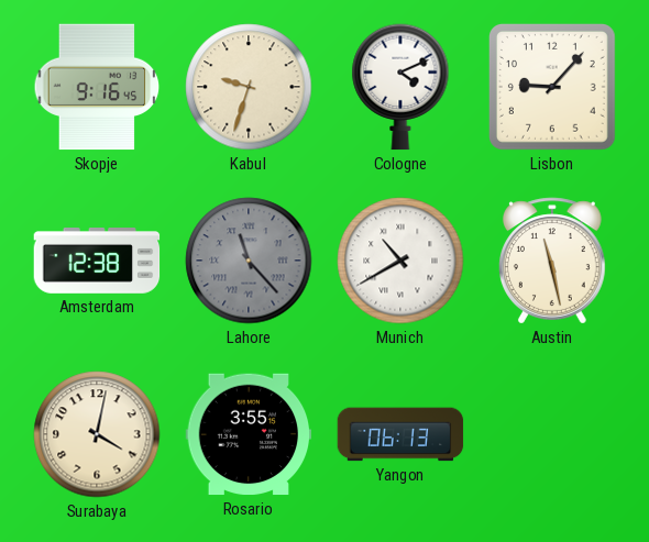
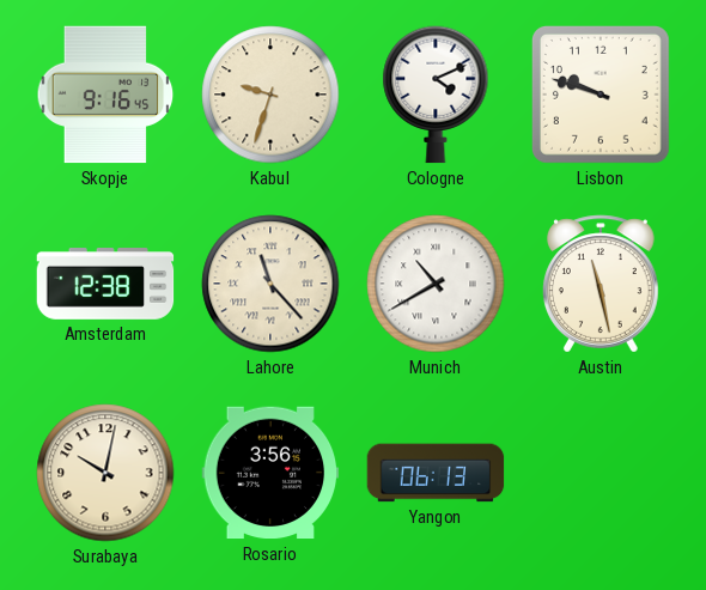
Lisbon: 9:07 -> 9:48
Lahore dial: grey -> cream
Surabaya: 4:02 -> 10:02
Rosario: 3:55 -> 3:56
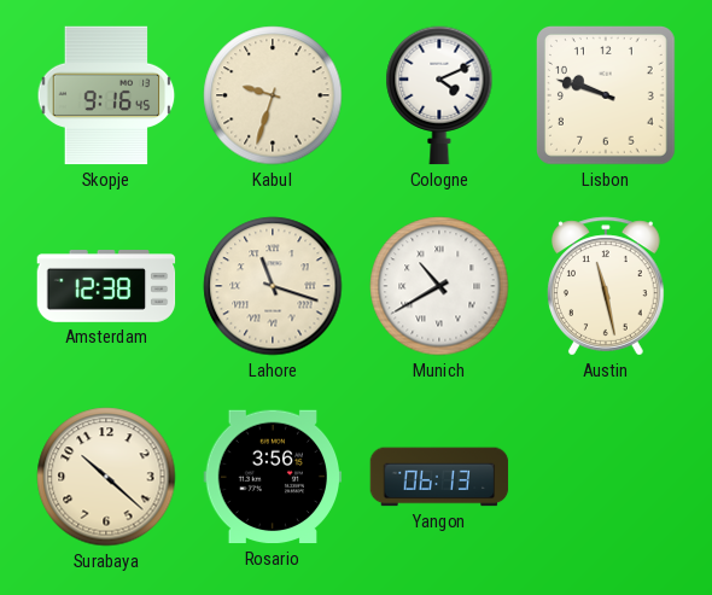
Lahore: 11:23 -> 11:18
Surabaya: 10:02 -> 10:22
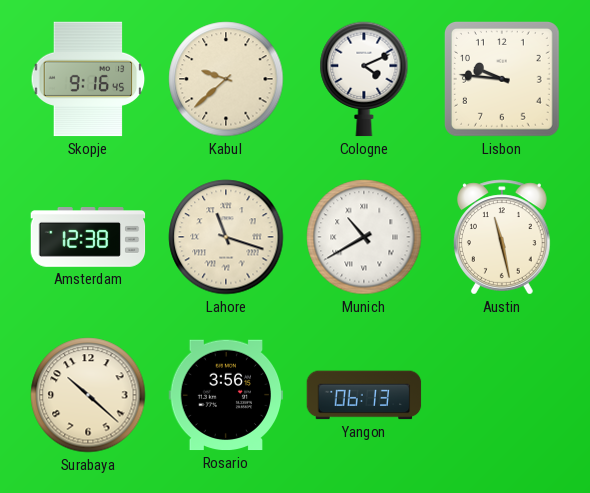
Kabul: 9:33 -> 9:38
Lisbon: 9:48 -> 9:46
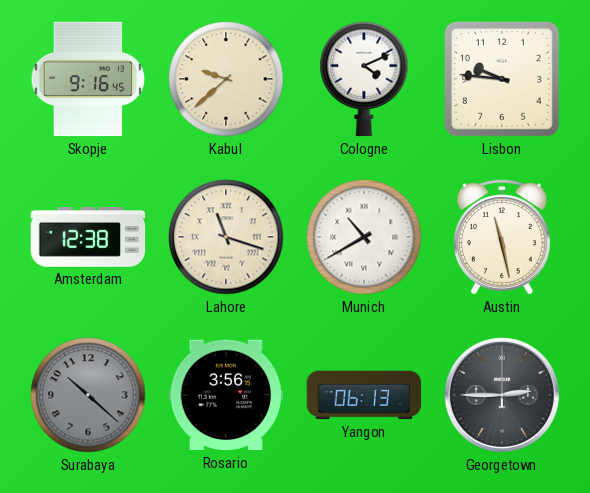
Surabaya dial: cream -> grey
Georgetown: none -> 2:45
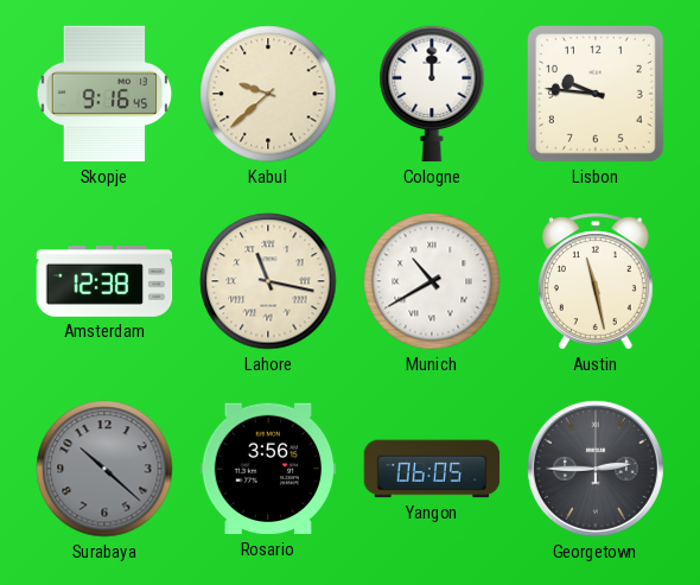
Cologne: 4:11 -> 12:00
Lahore: 11:18 -> 11:17
Yangon: 06:13 -> 06:05
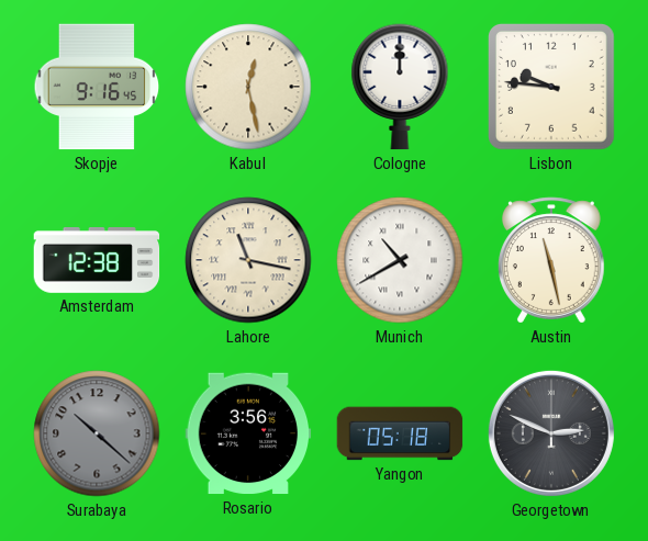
Kabul: 9:38 -> 12:28
Yangon: 06:05 -> 05:18
Georgetown: 2:45 -> 2:49
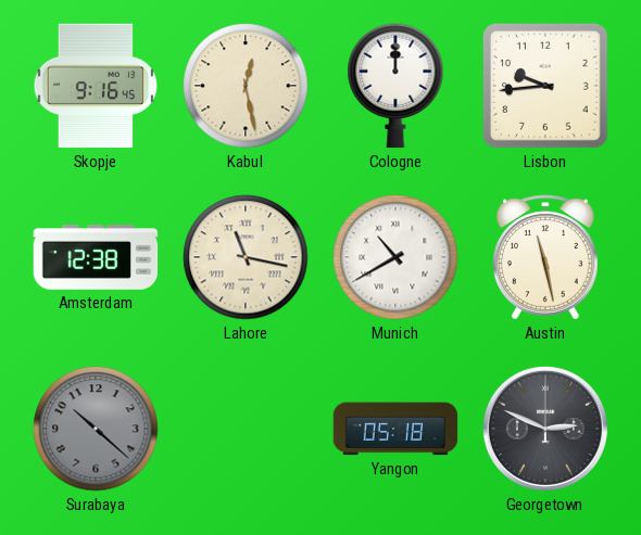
Lisbon: 9:46 -> 9:44
Rosario: 3:56 -> none
